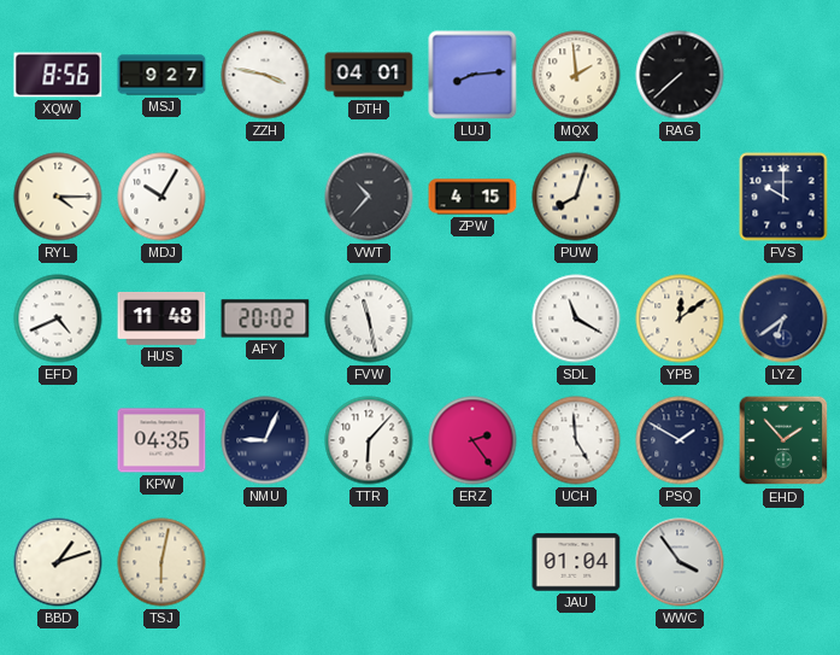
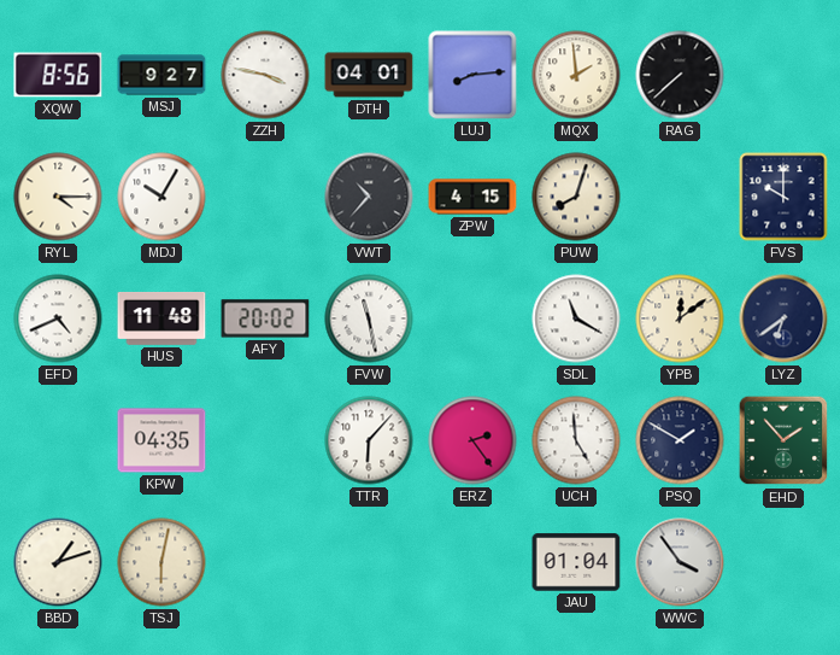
NMU: 9:04 -> none
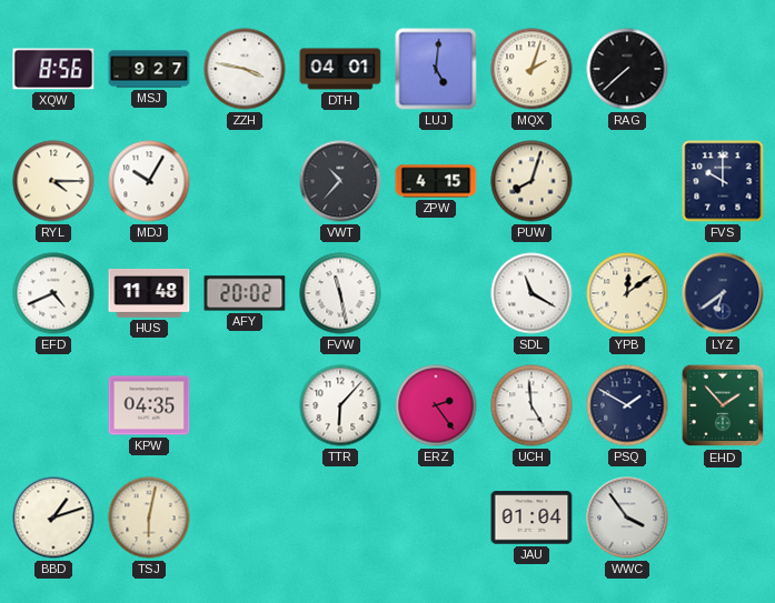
LUJ: 8:14 -> 5:01
MQX: 1:59 -> 2:03
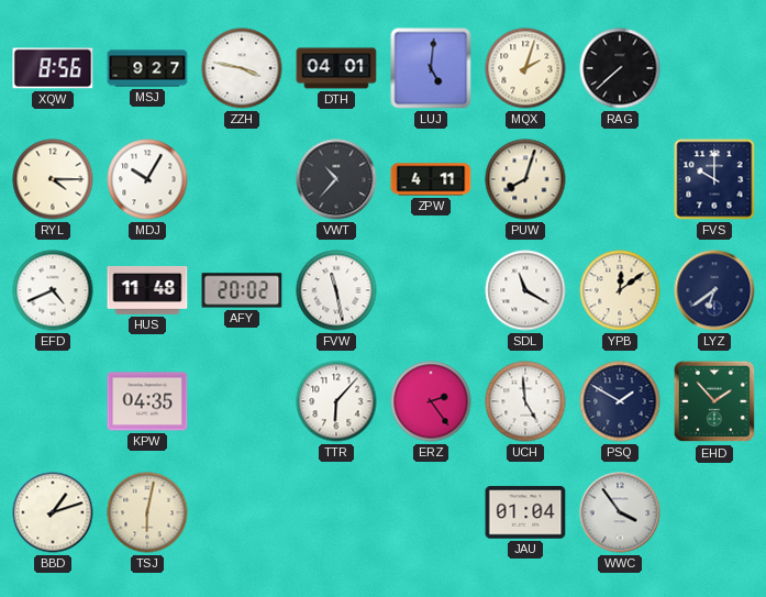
ZPW: 4:15 -> 4:11
